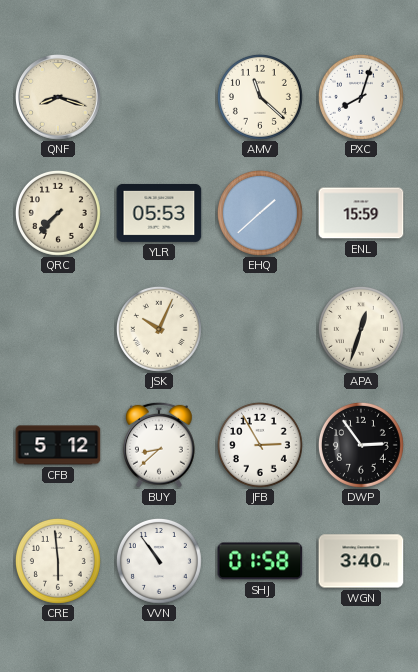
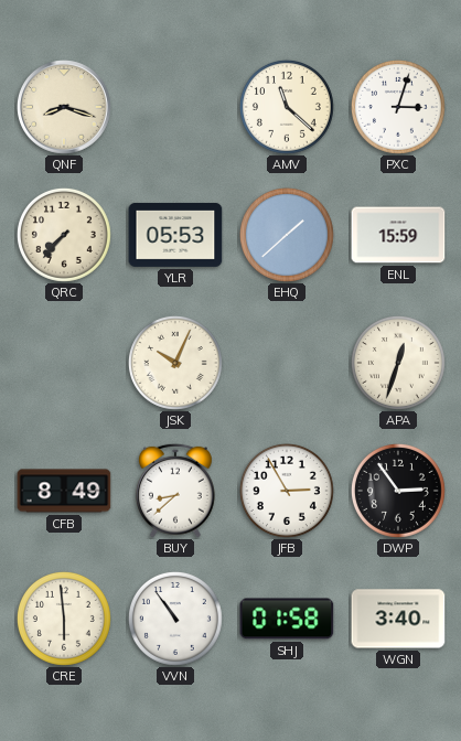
PXC: 8:03 -> 3:03
CFB: 5:12 -> 8:49
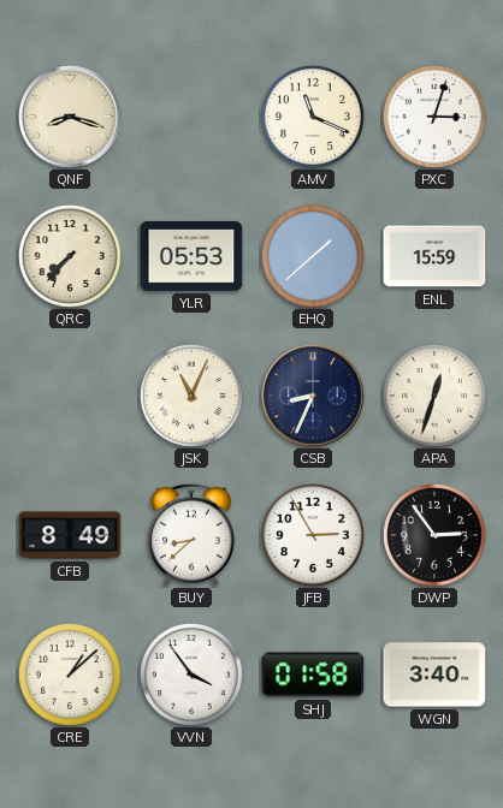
AMV: 11:22 -> 11:19
JSK: 10:04 -> 11:04
CSB: none -> 8:34
CRE: 5:59 -> 1:08
VVN: 10:54 -> 3:54
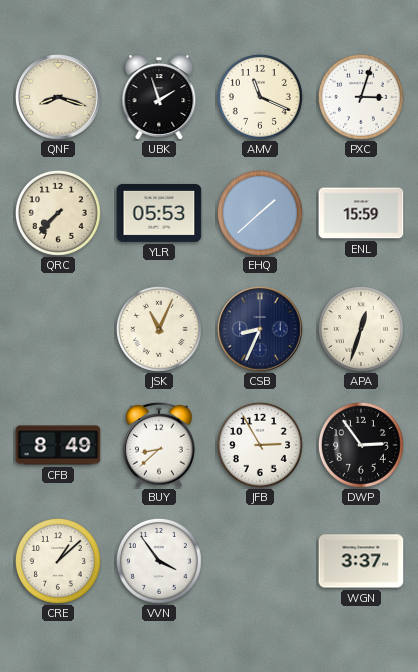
UBK: none -> 1:57
SHJ: 01:58 -> none
WGN: 3:40 -> 3:37
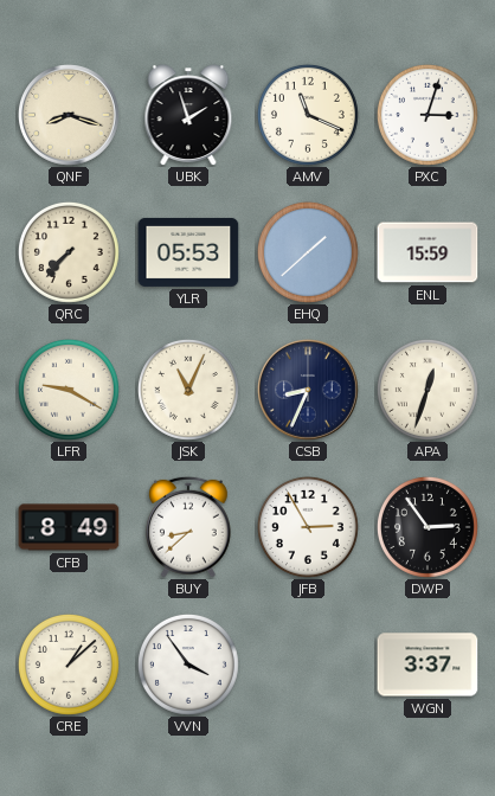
LFR: none -> 9:20
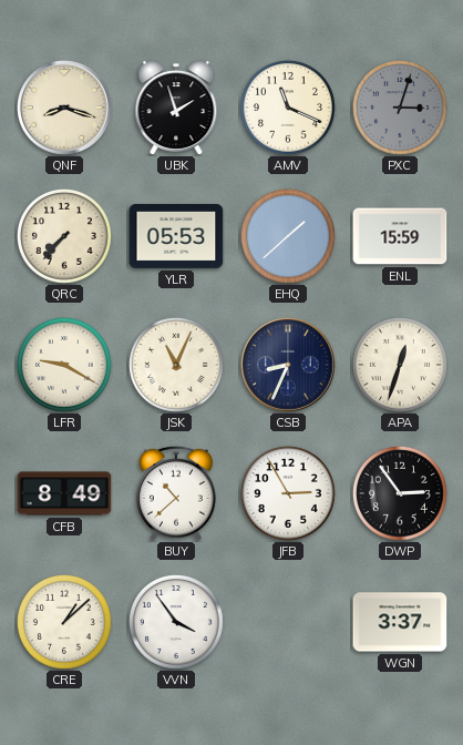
PXC dial: white -> grey
BUY: 8:38 -> 10:38
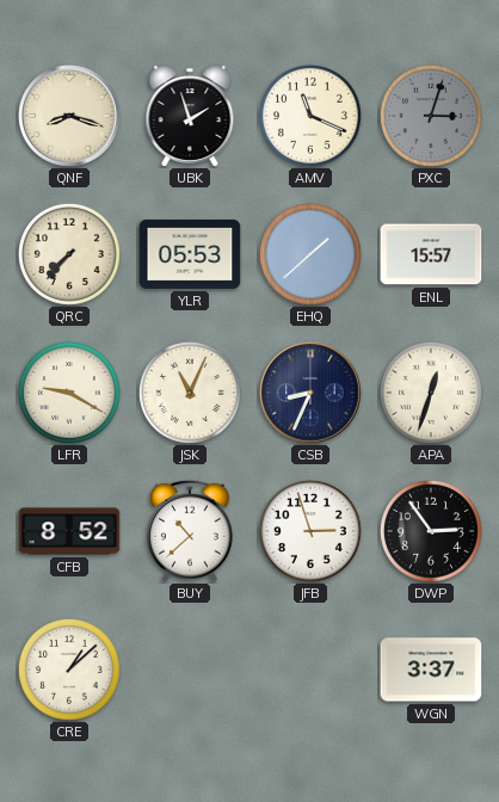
ENL: 15:59 -> 15:57
CFB: 8:49 -> 8:52
JFB: 2:55 -> 2:57
VVN: 3:54 -> none
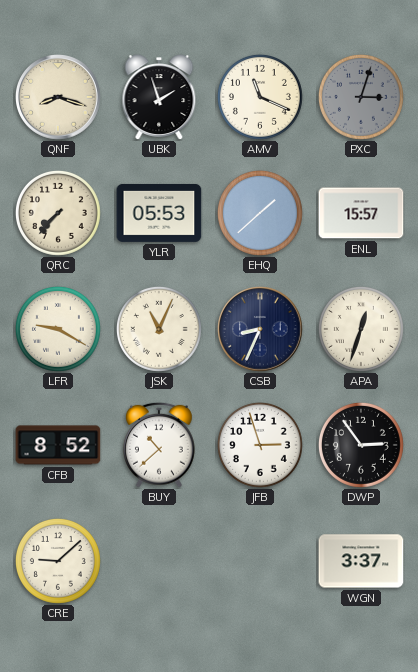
CRE: 1:08 -> 9:08
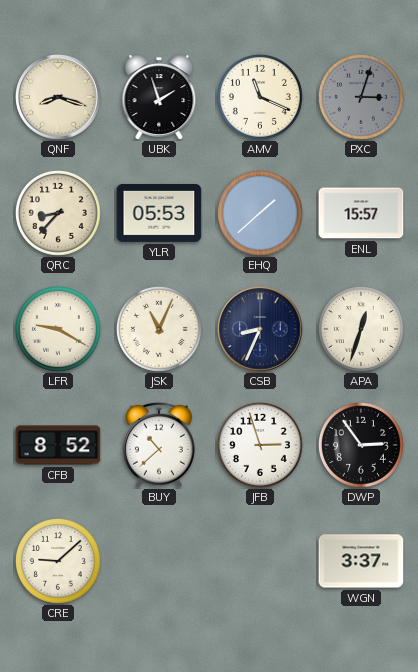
QRC: 7:37 -> 8:37
